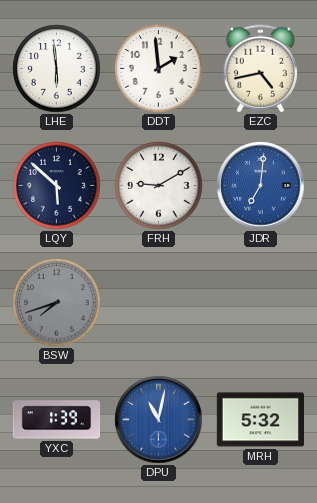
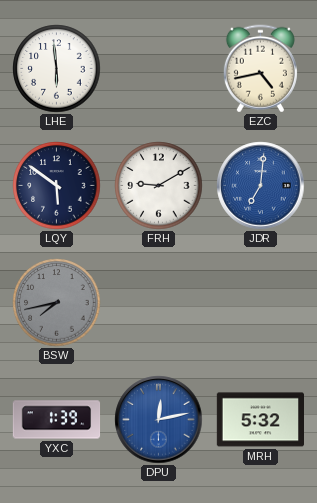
DDT: 1:59 -> none
LQY: 5:52 -> 5:51
BSW: 7:42 -> 7:43
DPU: 11:02 -> 12:13
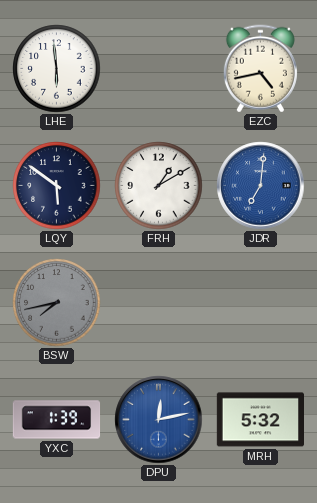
FRH: 9:10 -> 1:10
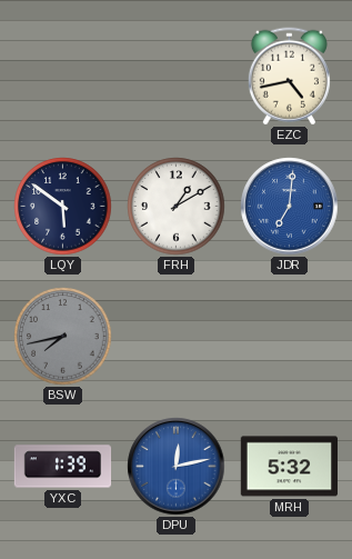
LHE: 5:59 -> none
